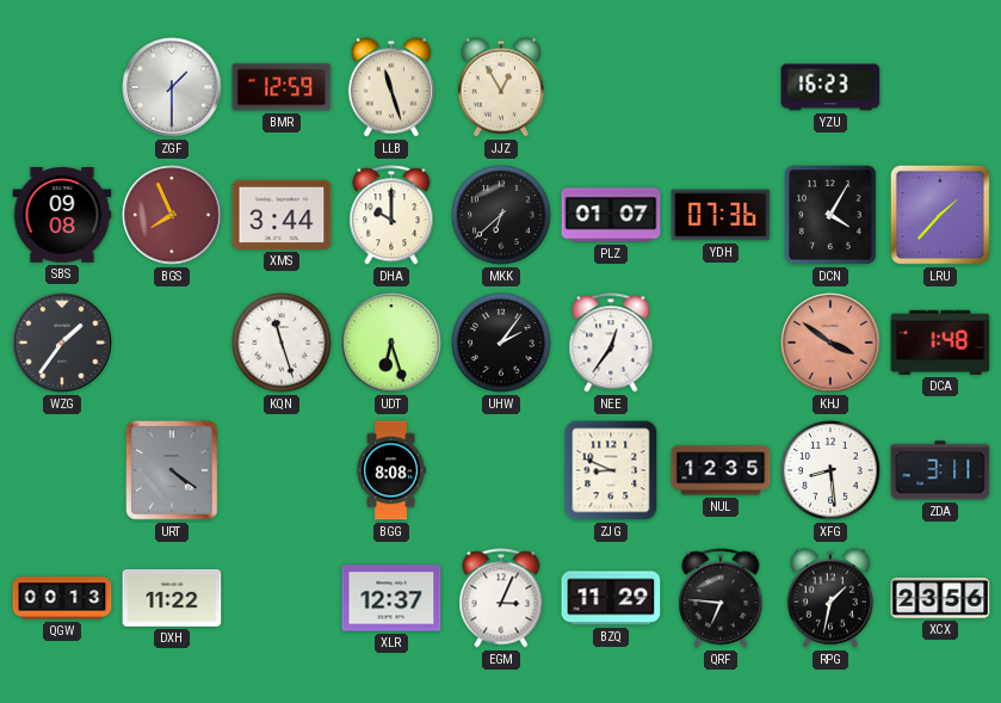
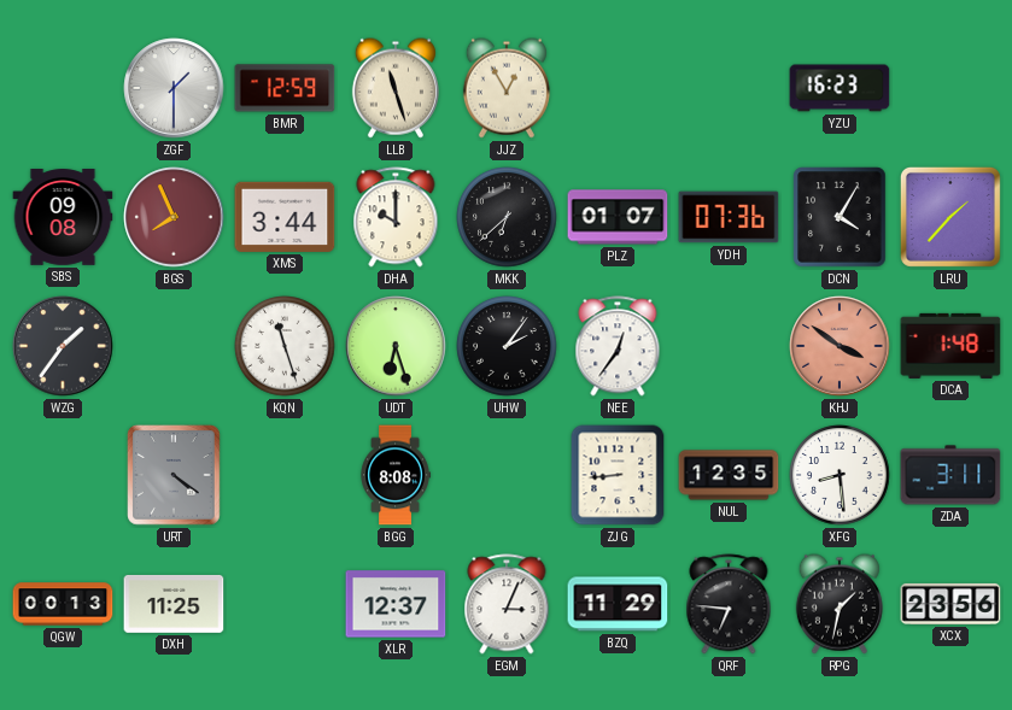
ZJG: 8:49 -> 8:44
DXH: 11:22 -> 11:25
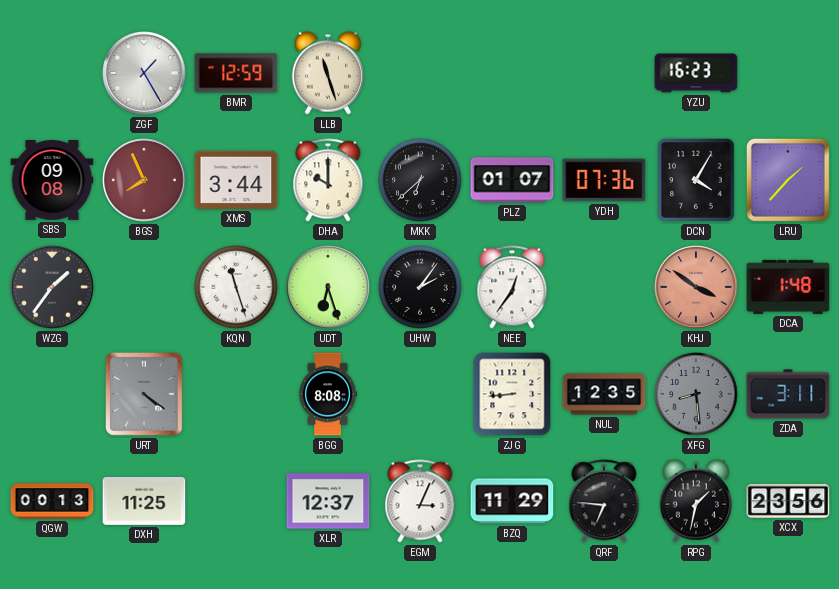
ZGF: 1:30 -> 1:25
JJZ: 12:55 -> none
XFG dial: white -> grey
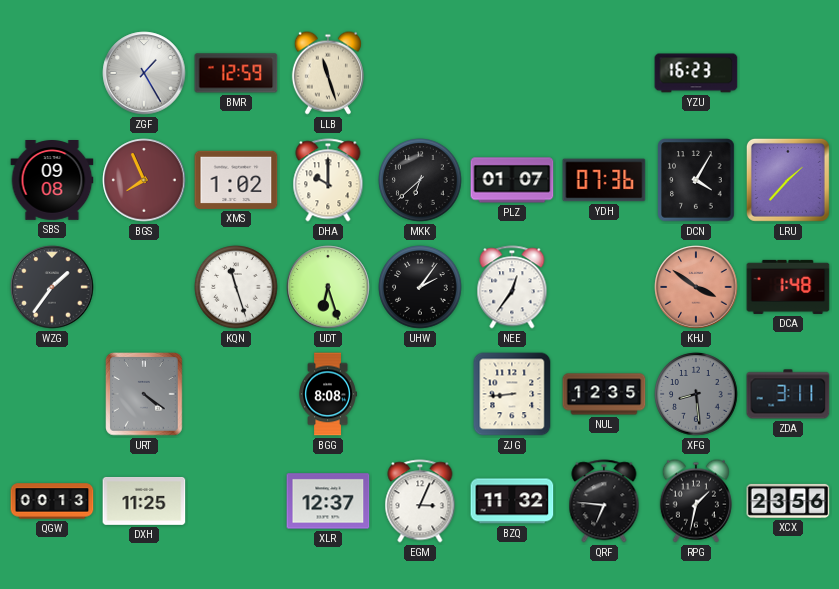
XMS: 3:44 -> 1:02
BZQ: 11:29 -> 11:32
